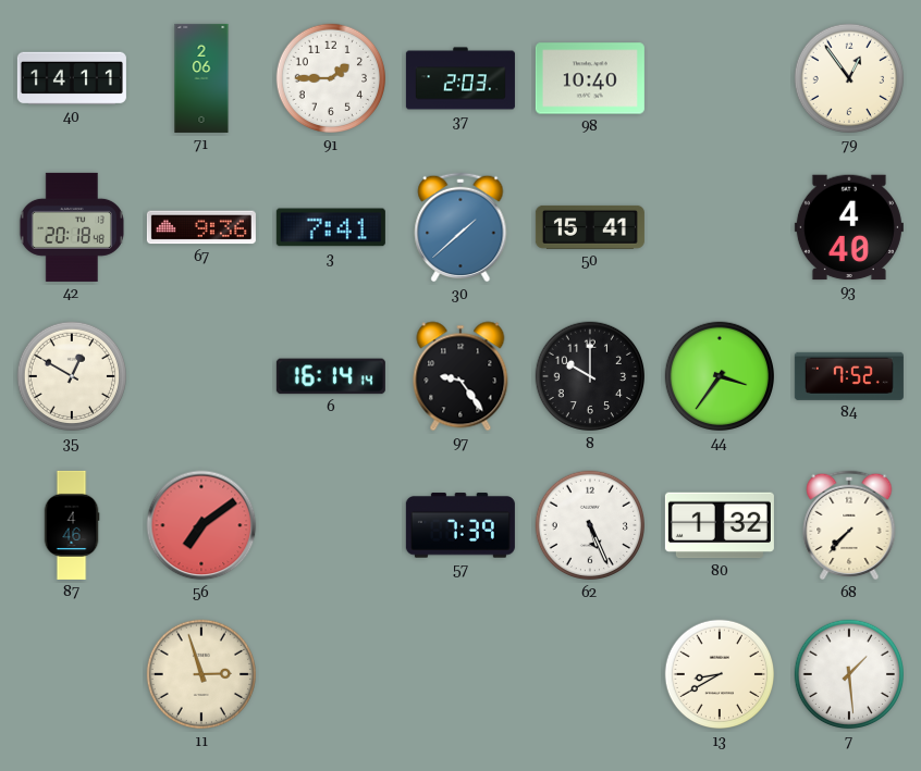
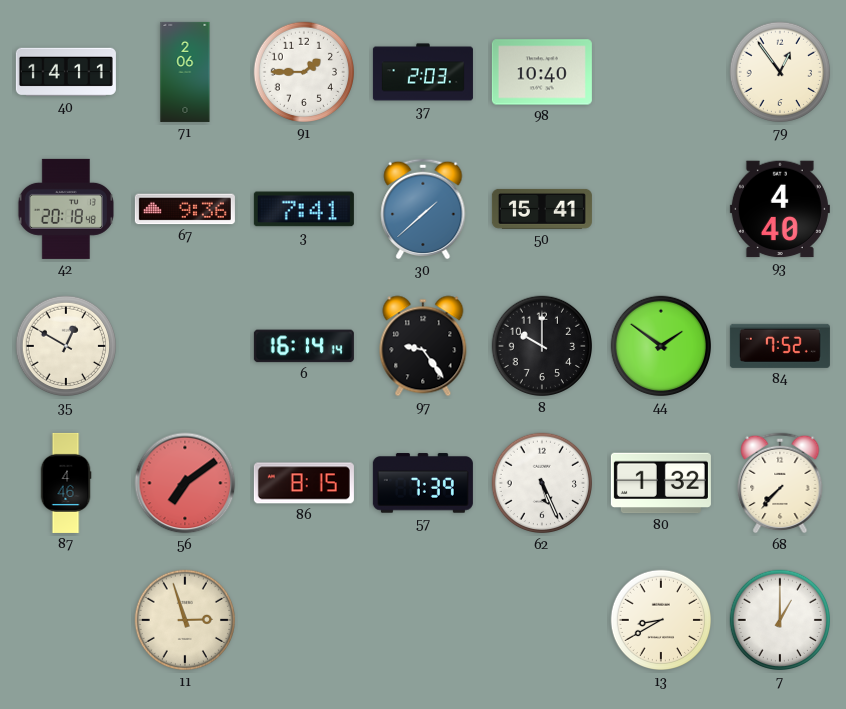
44: 3:36 -> 1:51
86: none -> 8:15
7: 1:29 -> 1:00
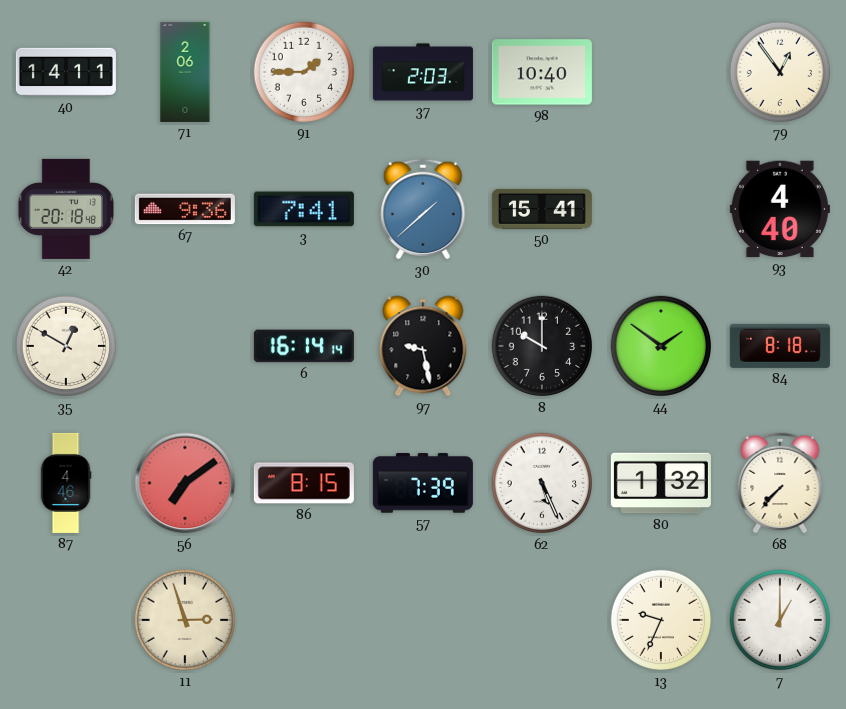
97: 9:24 -> 9:28
84: 7:52 -> 8:18
13: 8:40 -> 9:34
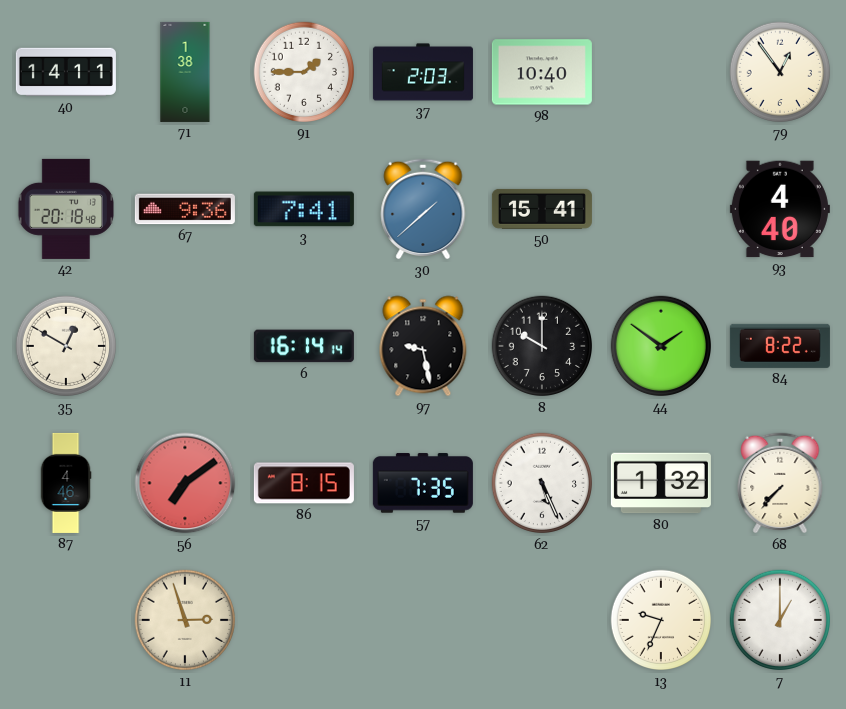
71: 2:06 -> 1:38
84: 8:18 -> 8:22
57: 7:39 -> 7:35
